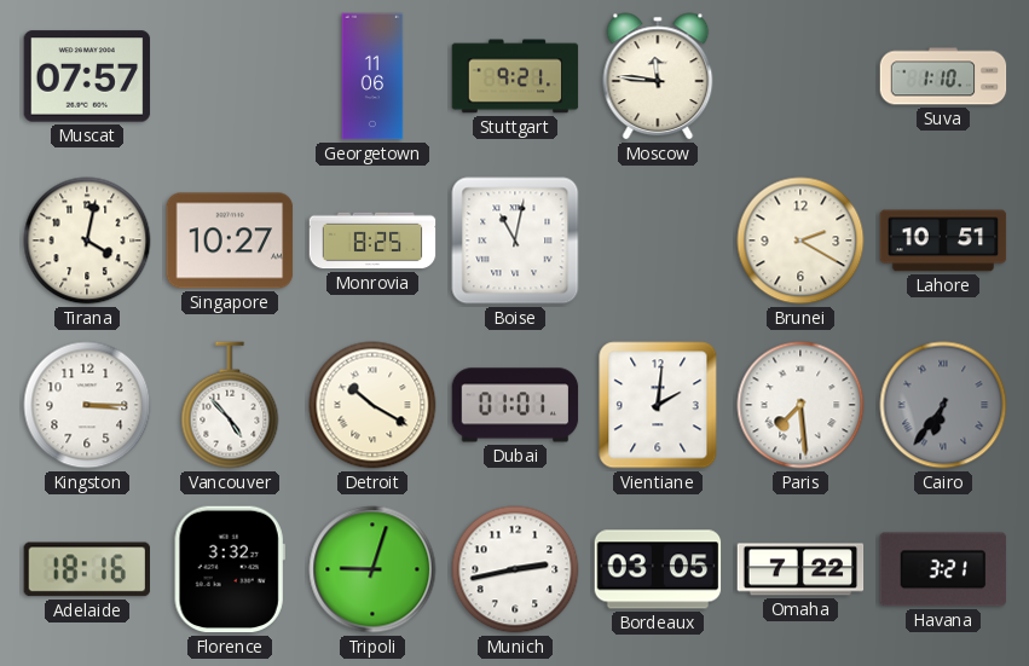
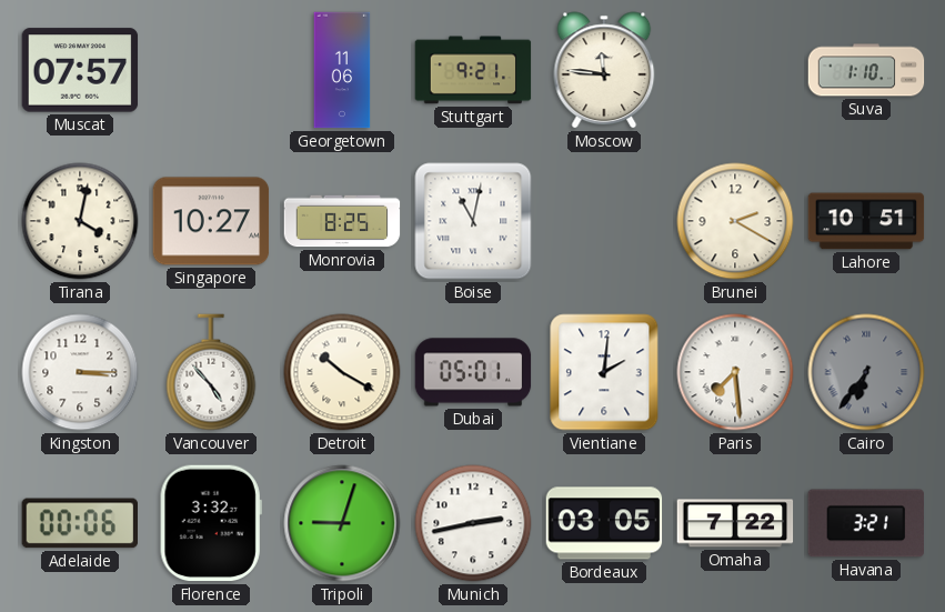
Dubai: 01:01 -> 05:01
Adelaide: 18:16 -> 00:06
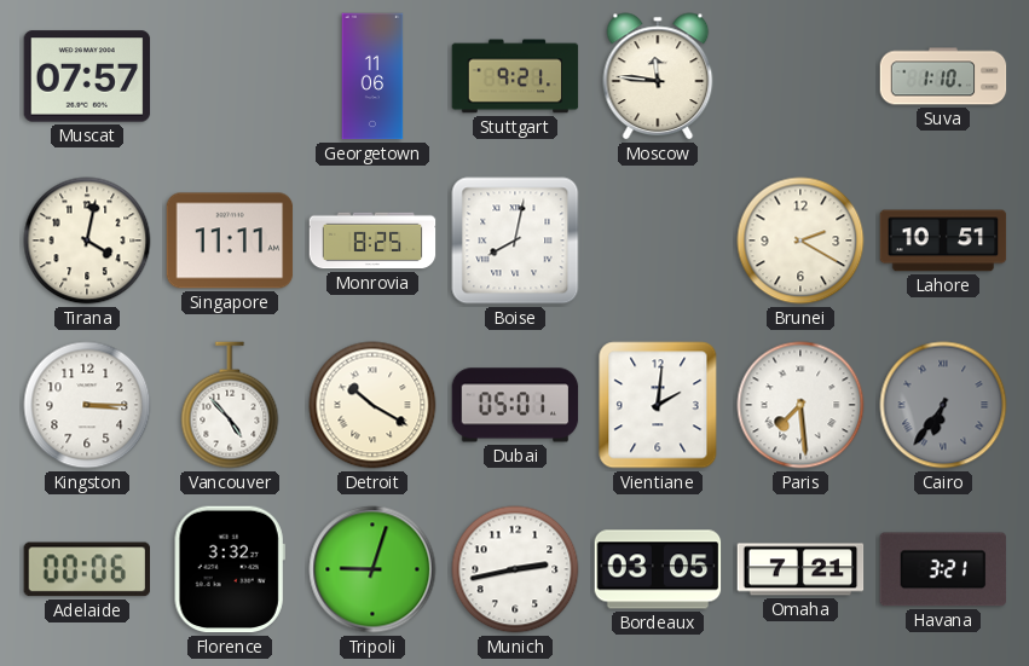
Singapore: 10:27 -> 11:11
Boise: 11:02 -> 8:02
Omaha: 7:22 -> 7:21
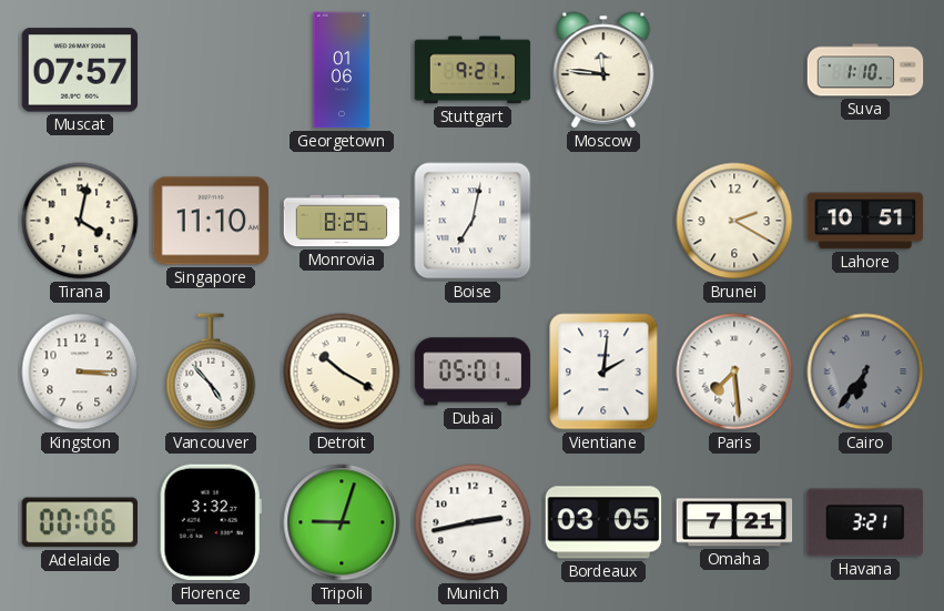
Georgetown: 11:06 -> 01:06
Singapore: 11:11 -> 11:10
Boise: 8:02 -> 7:02
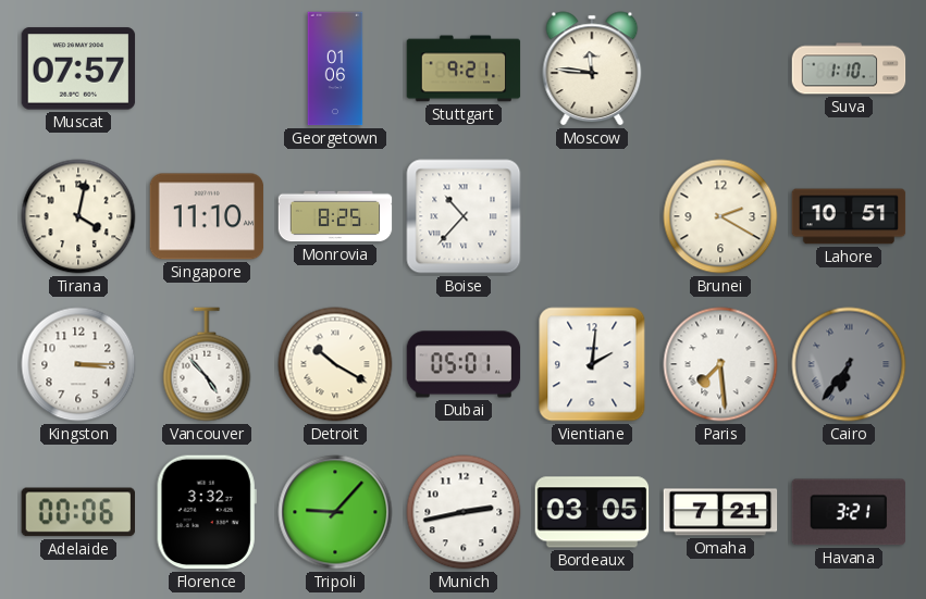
Boise: 7:02 -> 10:37
Tripoli: 9:03 -> 9:07
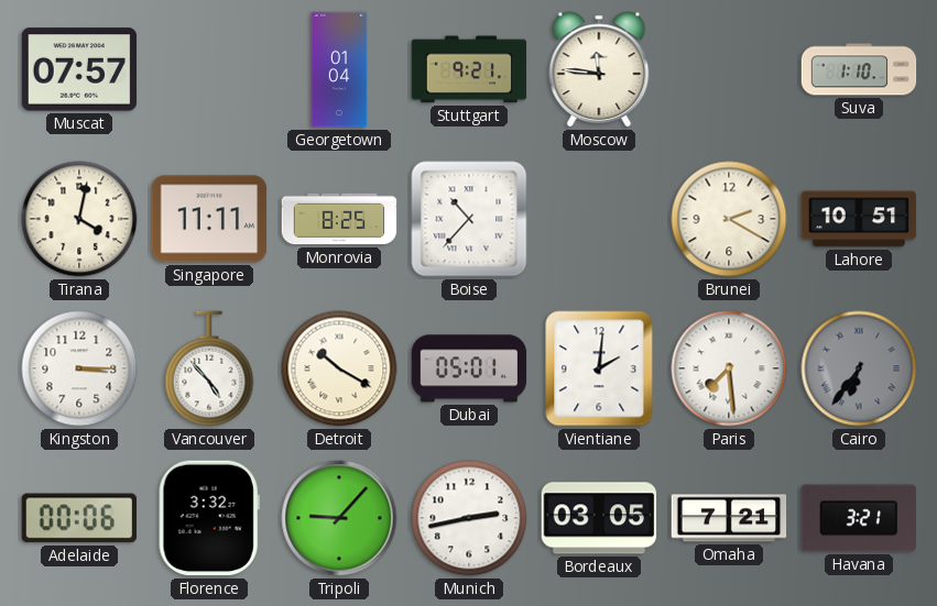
Georgetown: 01:06 -> 01:04
Singapore: 11:10 -> 11:11
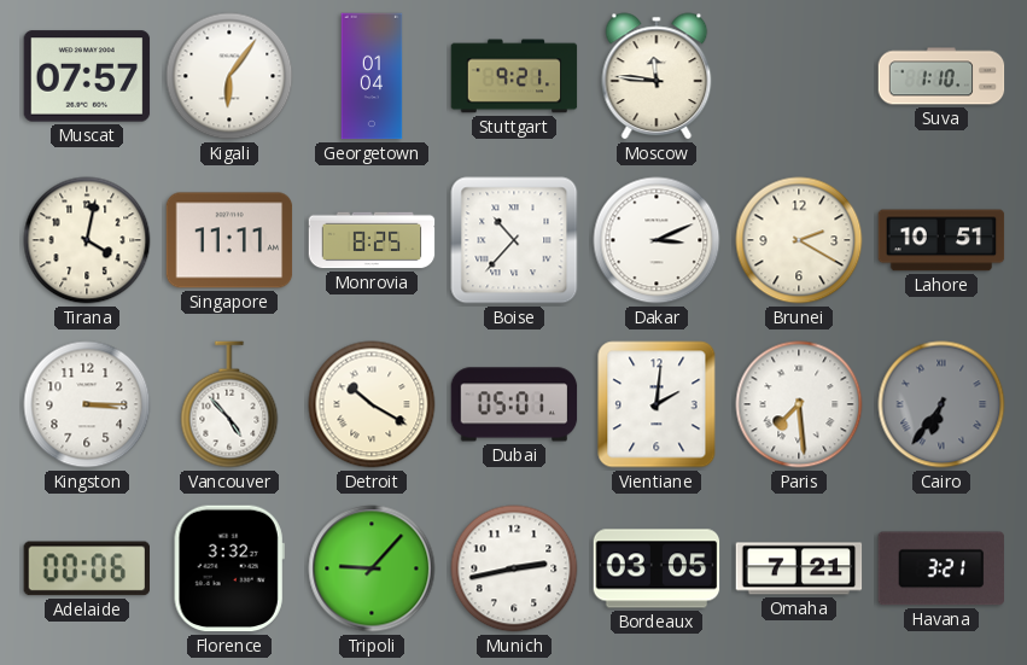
Kigali: none -> 6:06
Dakar: none -> 3:11
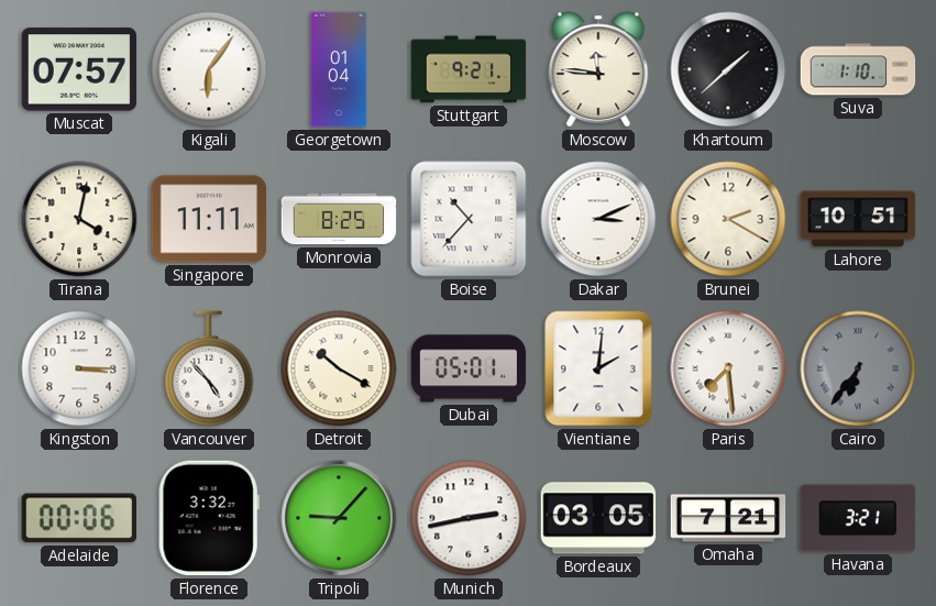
Khartoum: none -> 1:38
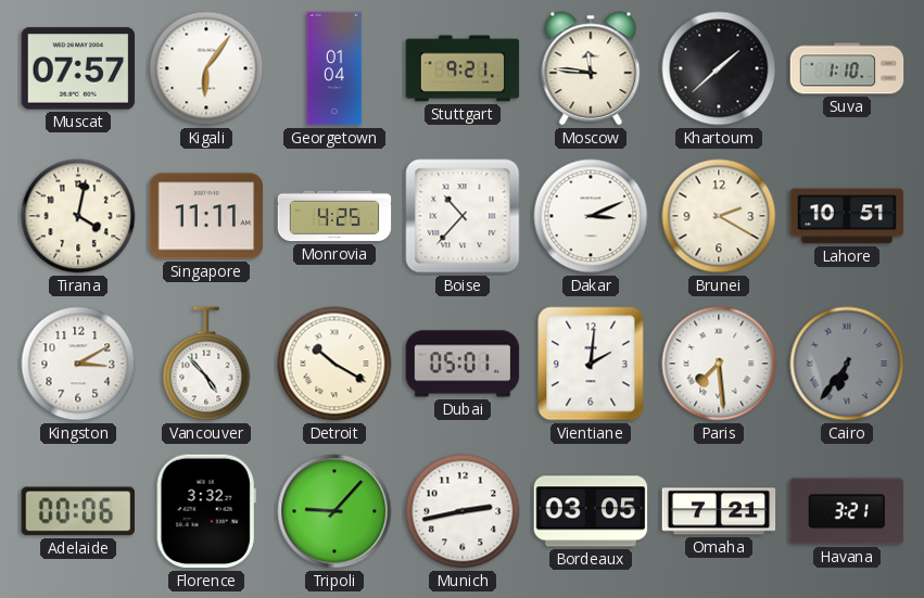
Monrovia: 8:25 -> 4:25
Kingston: 3:15 -> 3:10
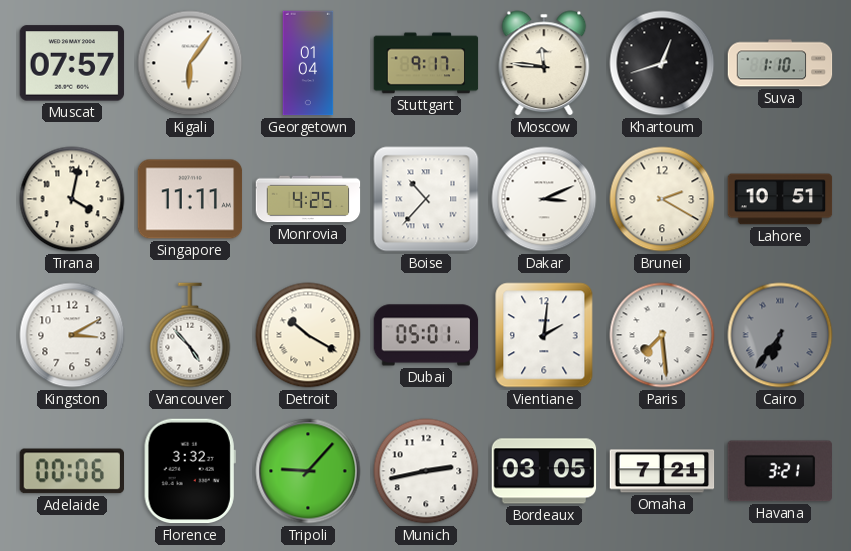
Stuttgart: 9:21 -> 9:17
Khartoum: 1:38 -> 12:42
